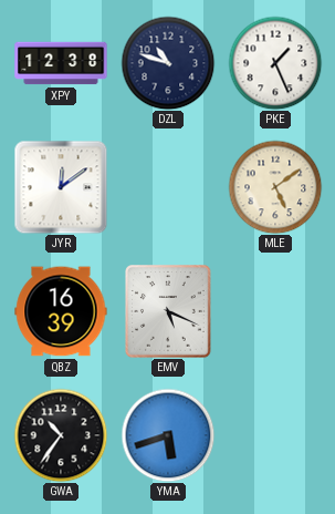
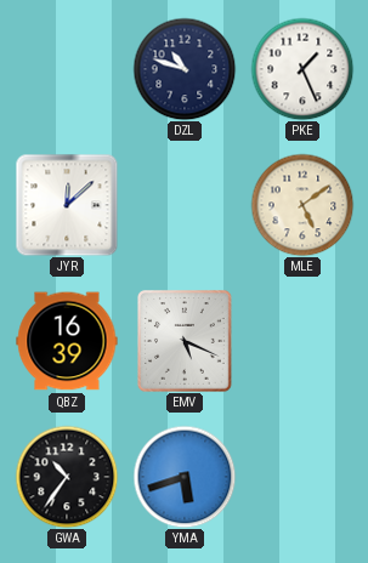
XPY: 12:38 -> none
JYR: 12:09 -> 12:08
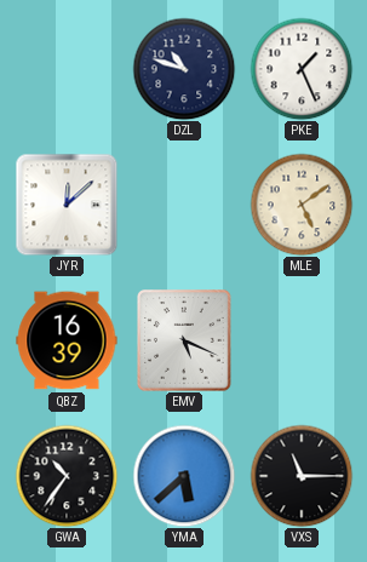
YMA: 5:42 -> 5:38
VXS: none -> 11:15
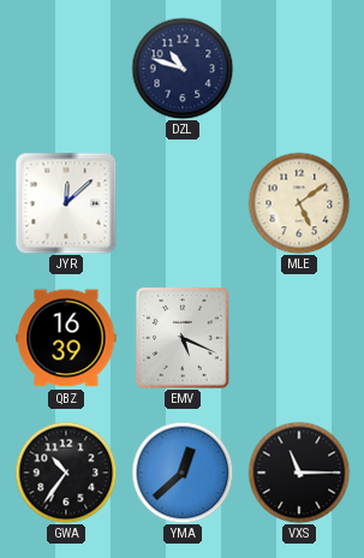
PKE: 1:26 -> none
YMA: 5:38 -> 12:38
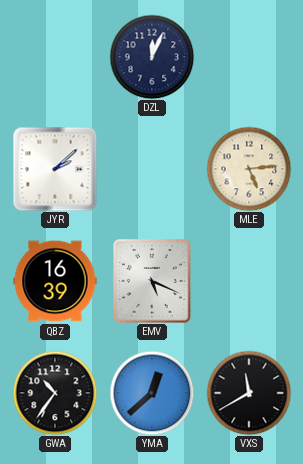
DZL: 10:48 -> 12:04
JYR: 12:08 -> 2:08
MLE: 5:09 -> 5:14
VXS: 11:15 -> 11:40
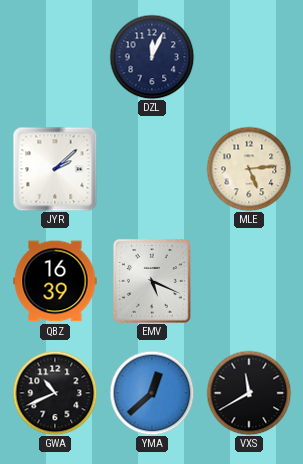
GWA: 10:36 -> 10:41
